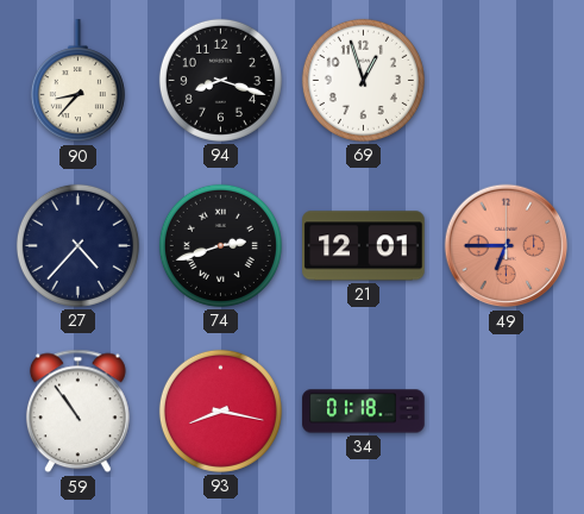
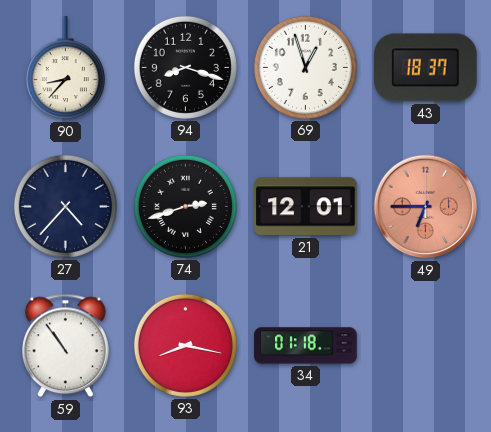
43: none -> 18:37
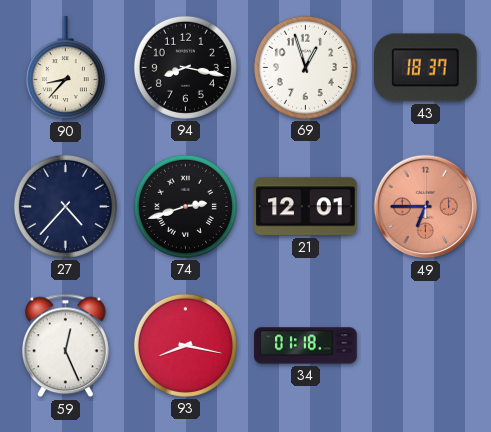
94: 8:18 -> 8:17
59: 10:54 -> 12:26
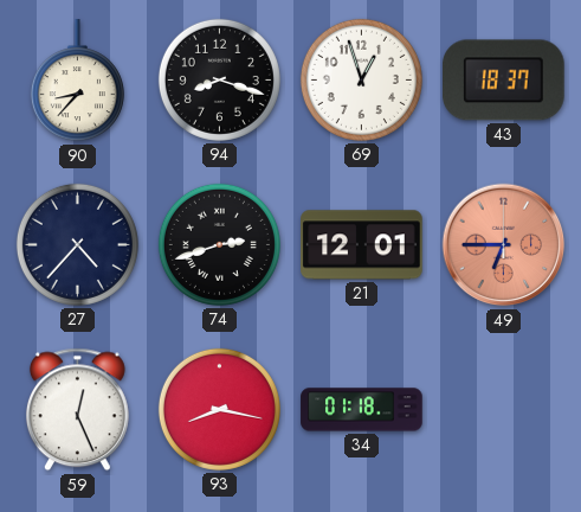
94: 8:17 -> 8:18
